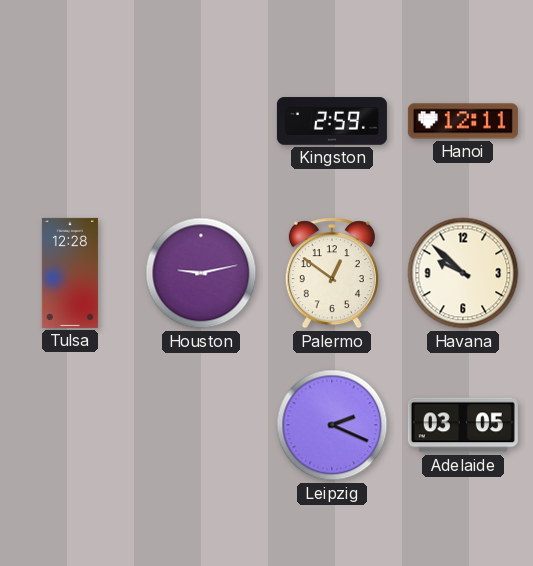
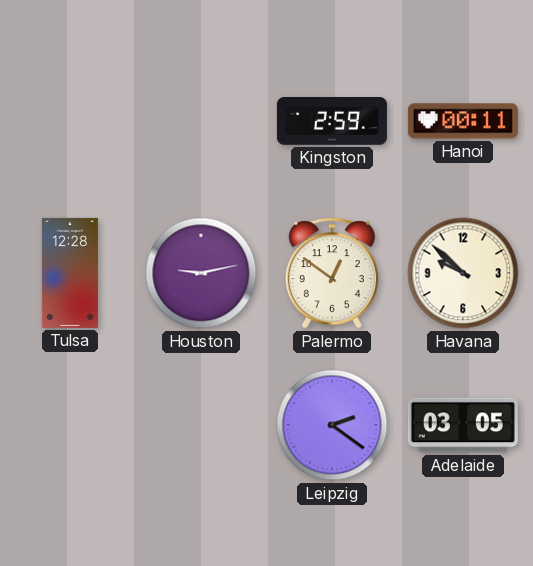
Hanoi: 12:11 -> 00:11
Leipzig: 2:19 -> 2:21
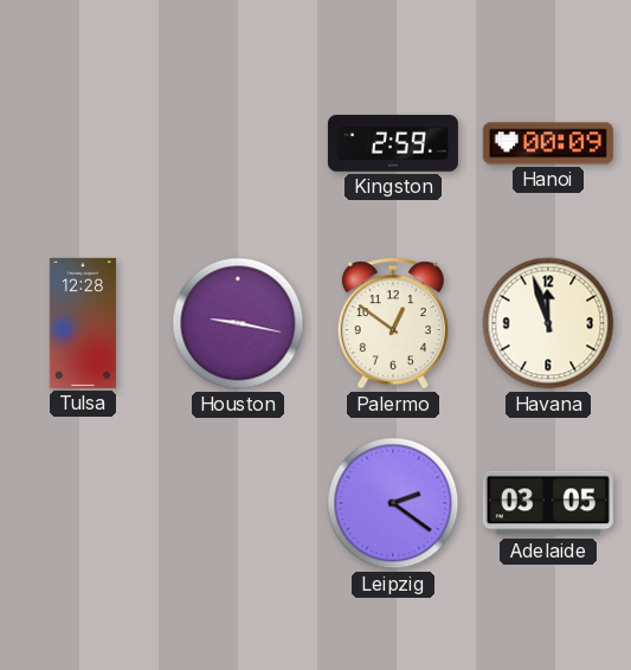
Hanoi: 00:11 -> 00:09
Houston: 9:13 -> 9:17
Havana: 9:52 -> 11:57
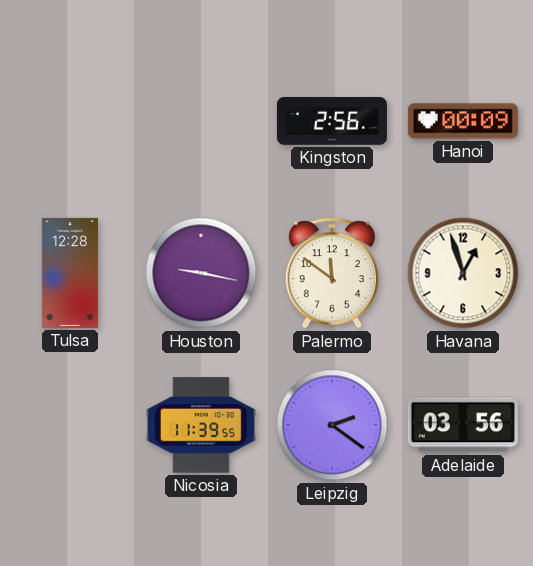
Kingston: 2:59 -> 2:56
Palermo: 12:51 -> 11:51
Havana: 11:57 -> 12:57
Nicosia: none -> 11:39
Adelaide: 03:05 -> 03:56
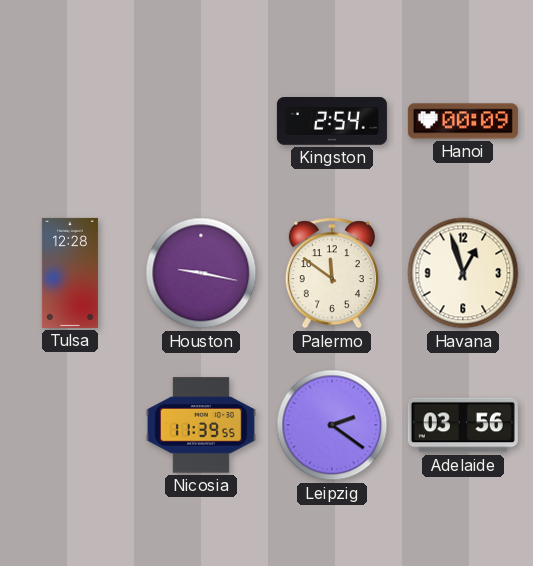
Kingston: 2:56 -> 2:54
